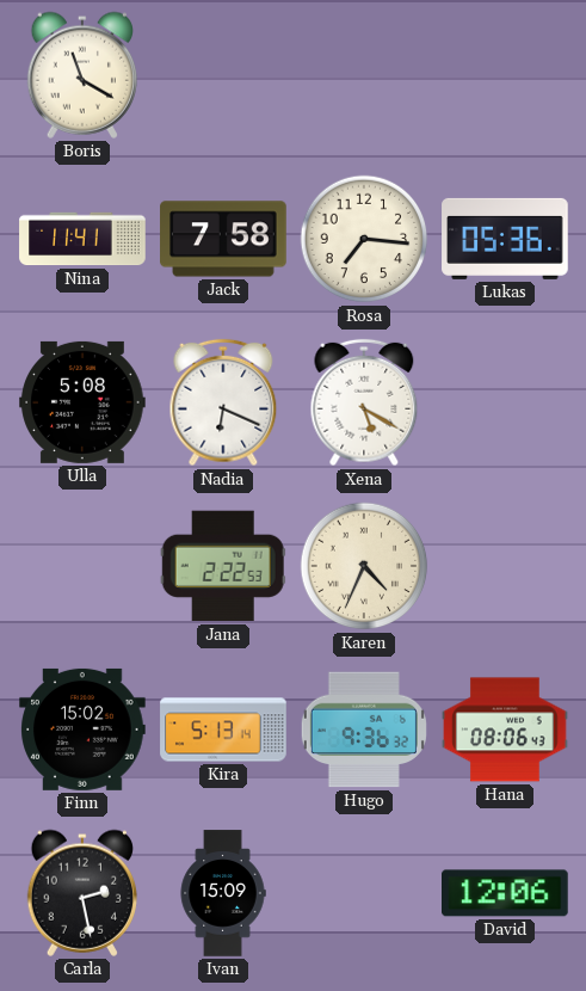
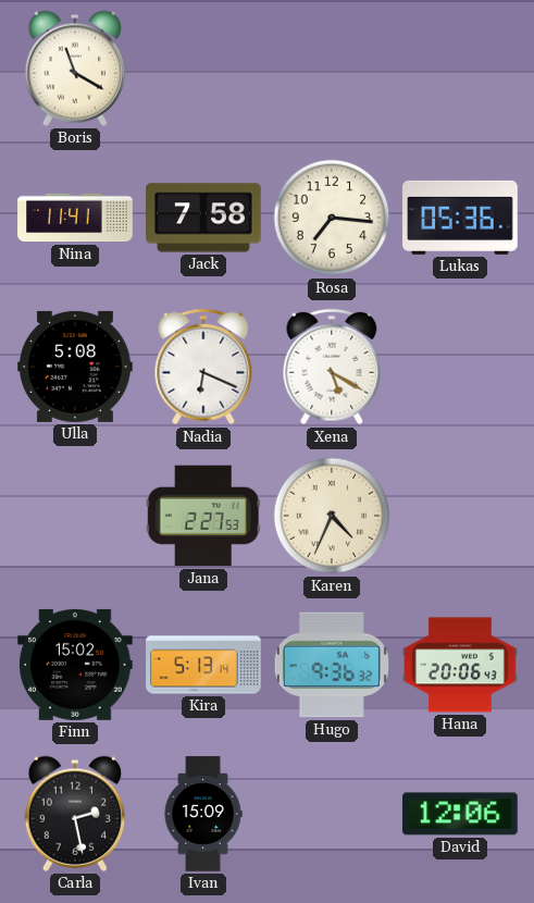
Jana: 2:22 -> 2:27
Hana: 08:06 -> 20:06
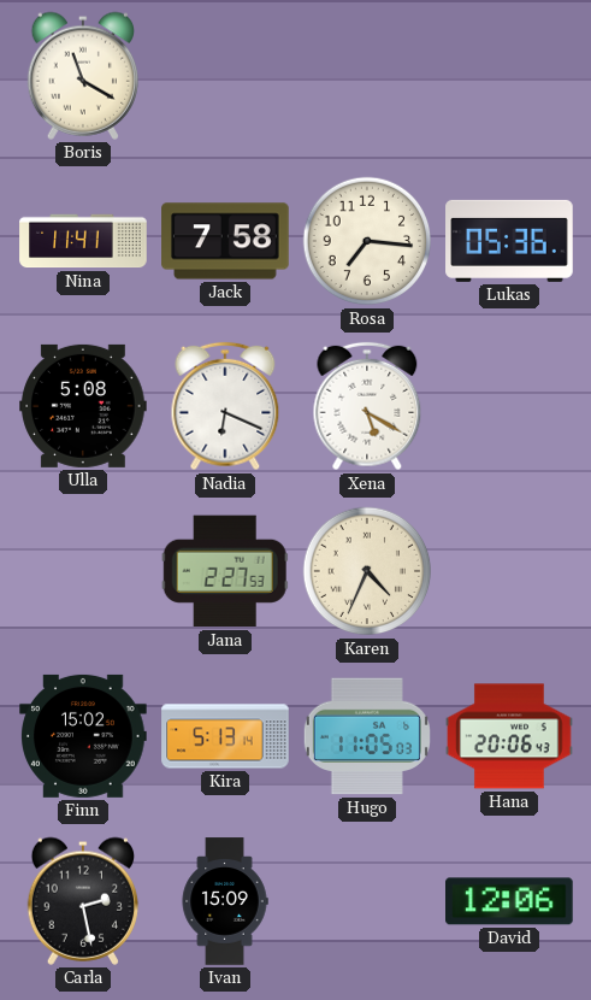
Hugo: 9:36 -> 11:05
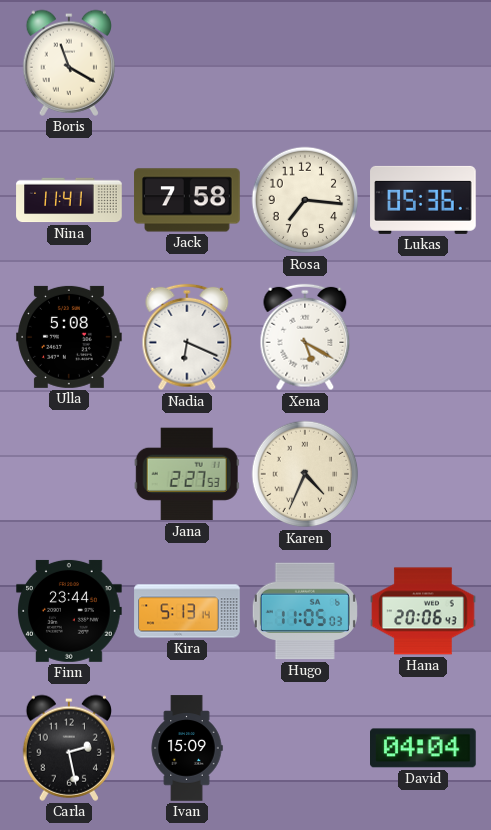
Finn: 15:02 -> 23:44
David: 12:06 -> 04:04
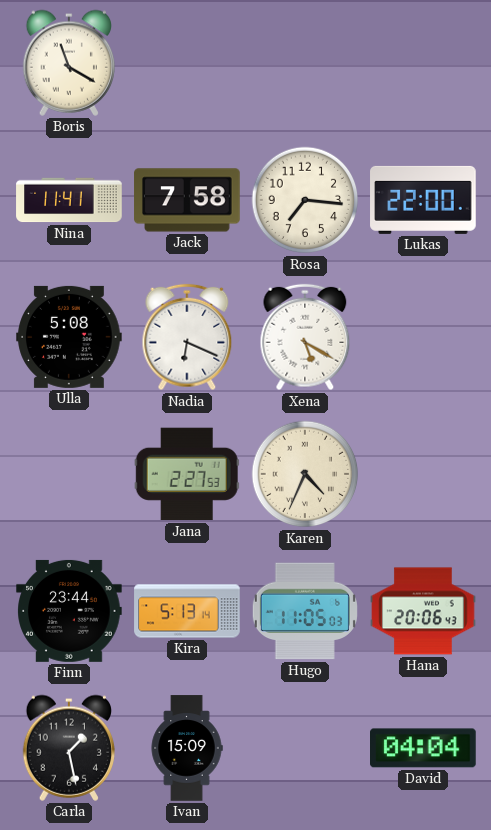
Lukas: 05:36 -> 22:00
Carla: 2:28 -> 1:28
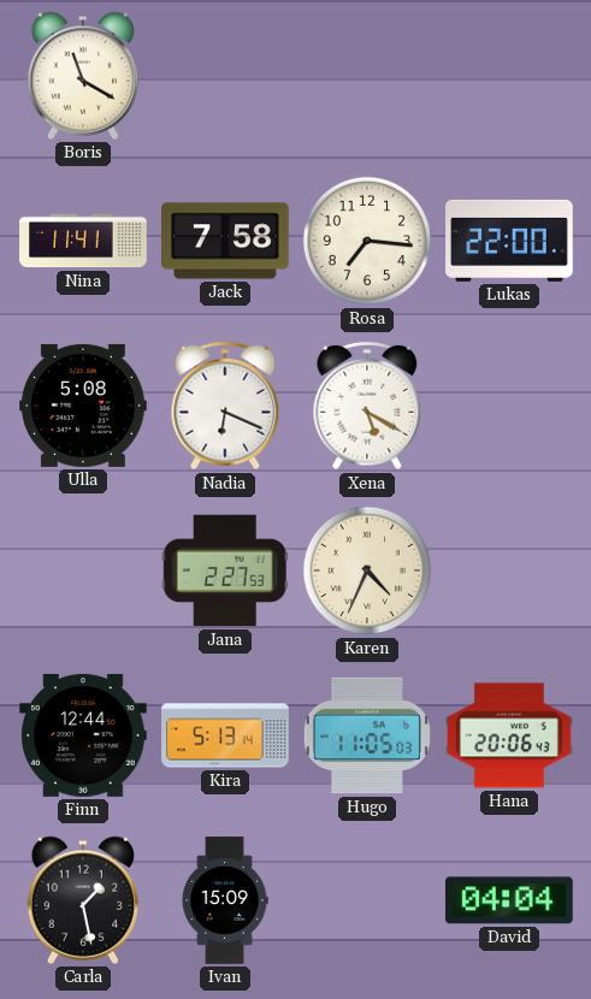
Finn: 23:44 -> 12:44
